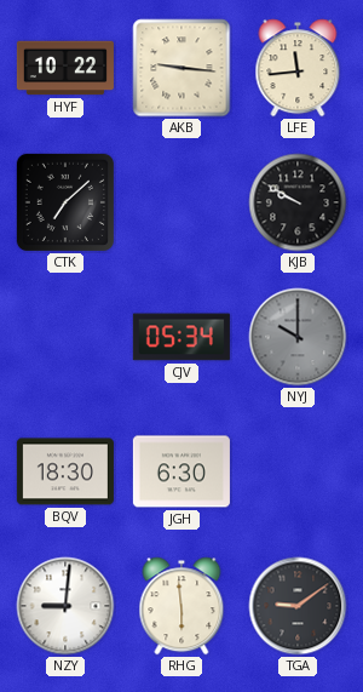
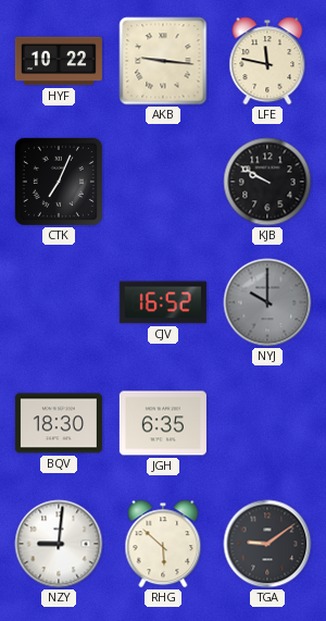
LFE: 11:44 -> 11:47
CTK: 7:08 -> 7:04
CJV: 05:34 -> 16:52
JGH: 6:30 -> 6:35
RHG: 5:59 -> 5:52
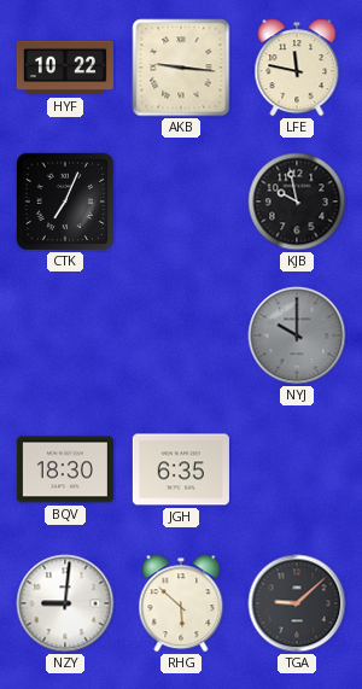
KJB: 9:50 -> 9:58
CJV: 16:52 -> none
TGA: 9:09 -> 9:08
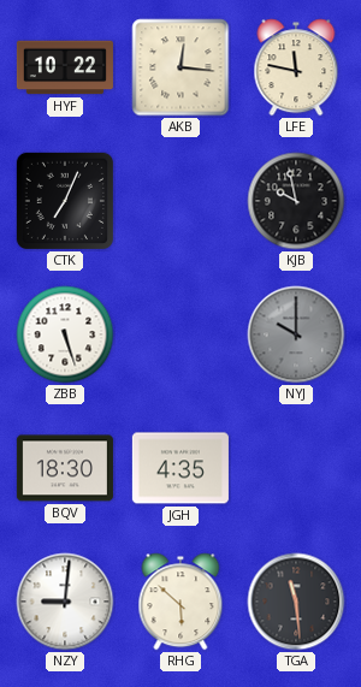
AKB: 9:16 -> 12:16
ZBB: none -> 5:27
JGH: 6:35 -> 4:35
TGA: 9:08 -> 11:29
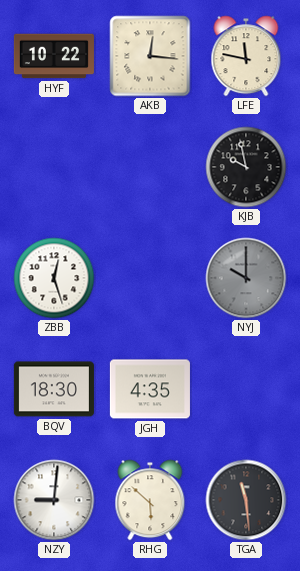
CTK: 7:04 -> none
ZBB: 5:27 -> 12:27
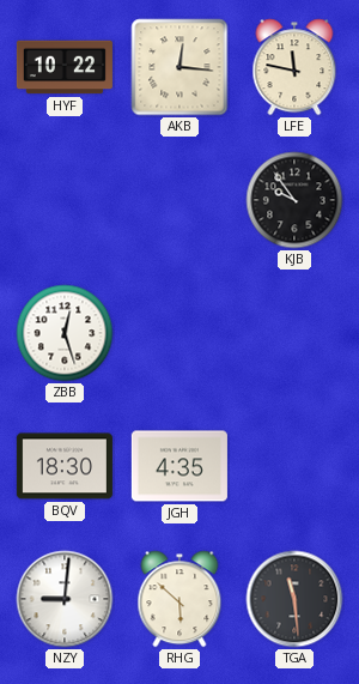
KJB: 9:58 -> 9:54
NYJ: 10:00 -> none
